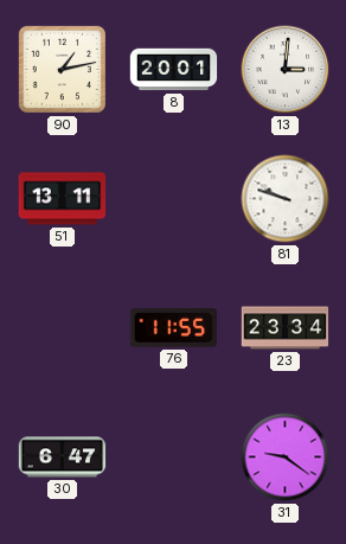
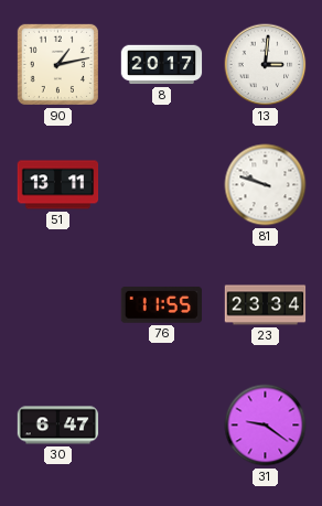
8: 20:01 -> 20:17
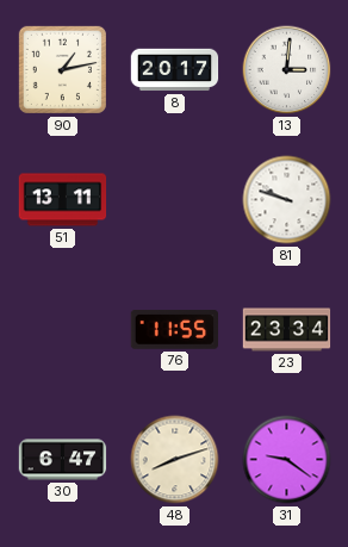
48: none -> 8:12
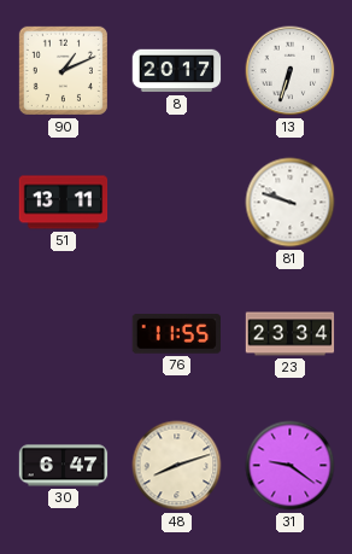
90: 1:13 -> 1:11
13: 3:01 -> 6:33
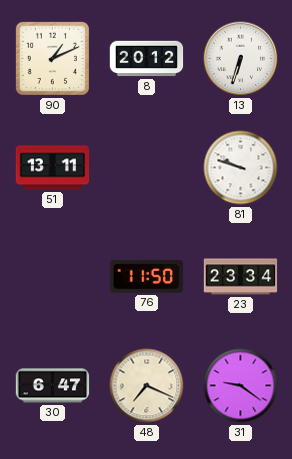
8: 20:17 -> 20:12
76: 11:55 -> 11:50
48: 8:12 -> 7:19
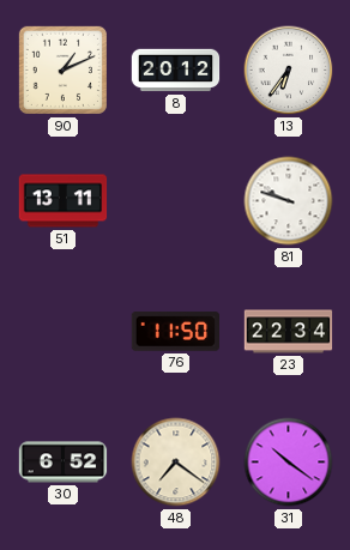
13: 6:33 -> 6:36
23: 23:34 -> 22:34
30: 6:47 -> 6:52
48: 7:19 -> 7:21
31: 9:21 -> 10:21
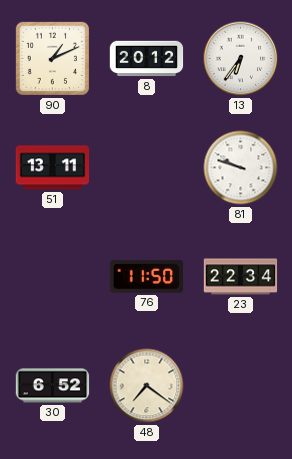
31: 10:21 -> none
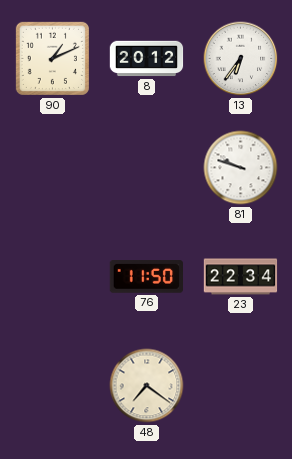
51: 13:11 -> none
30: 6:52 -> none
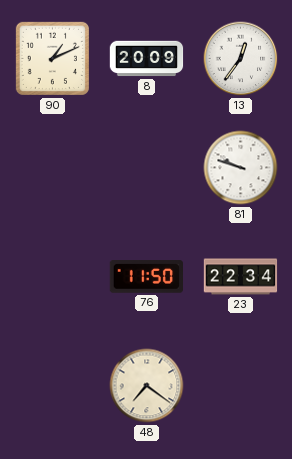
8: 20:12 -> 20:09
13: 6:36 -> 12:36
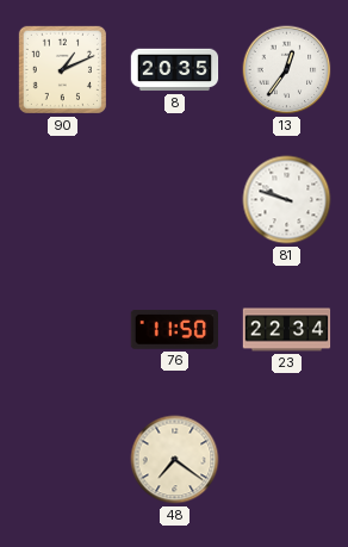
8: 20:09 -> 20:35
